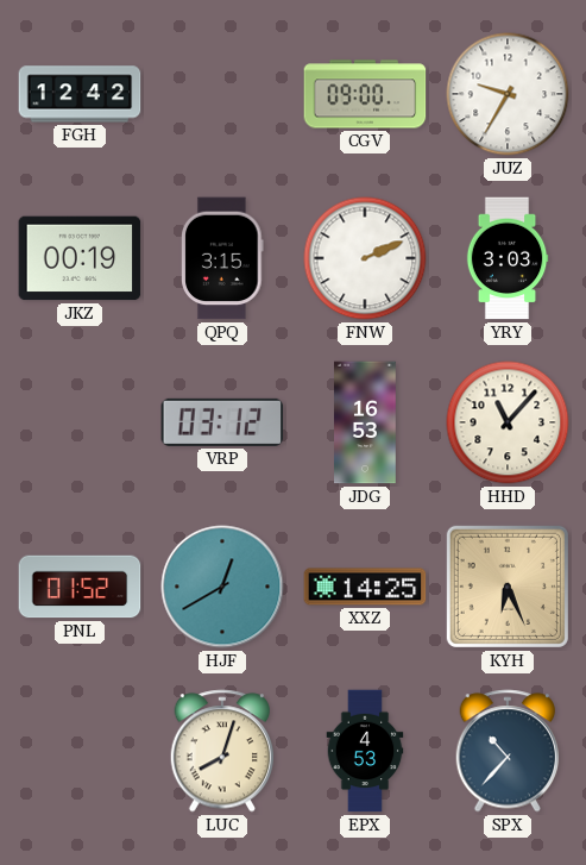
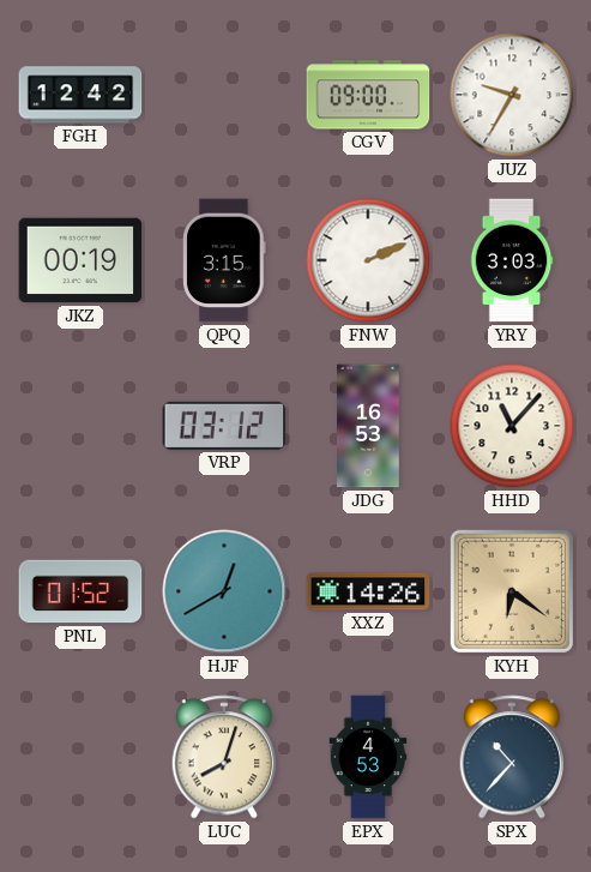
XXZ: 14:25 -> 14:26
KYH: 6:26 -> 6:21
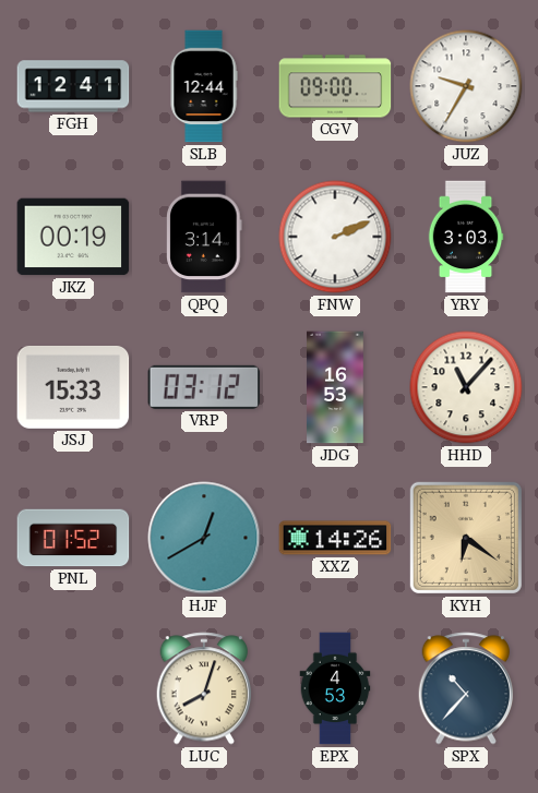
FGH: 12:42 -> 12:41
SLB: none -> 12:44
QPQ: 3:15 -> 3:14
JSJ: none -> 15:33
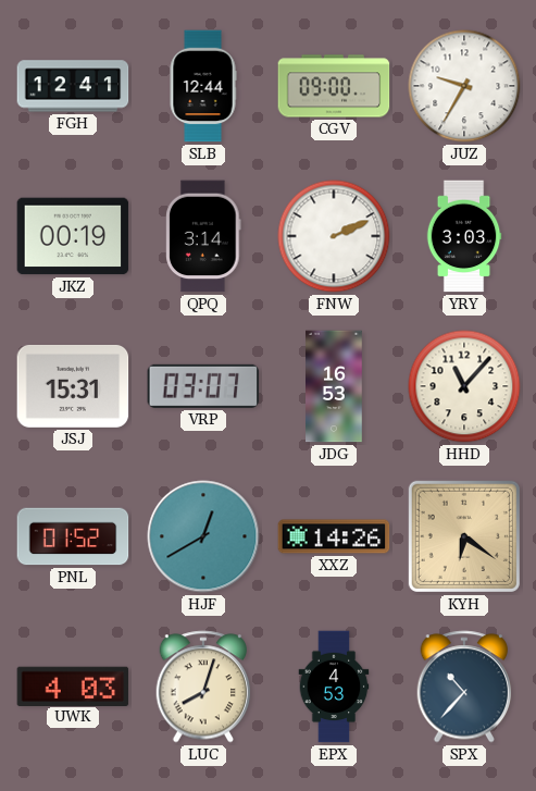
JSJ: 15:33 -> 15:31
VRP: 03:12 -> 03:07
UWK: none -> 4:03
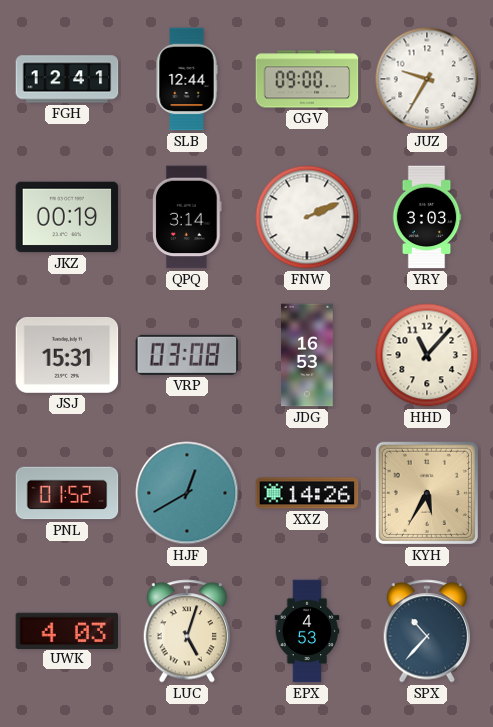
VRP: 03:07 -> 03:08
KYH: 6:21 -> 5:35
LUC: 8:03 -> 5:03
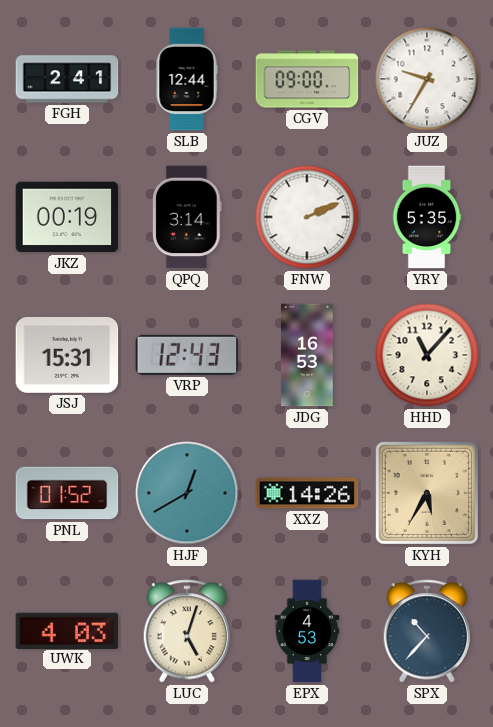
FGH: 12:41 -> 2:41
YRY: 3:03 -> 5:35
VRP: 03:08 -> 12:43
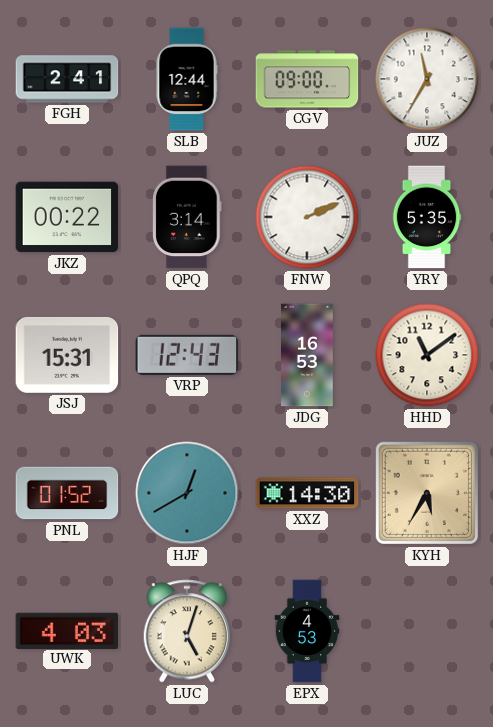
JUZ: 9:35 -> 11:35
JKZ: 00:19 -> 00:22
HHD: 11:07 -> 11:09
XXZ: 14:26 -> 14:30
SPX: 10:37 -> none
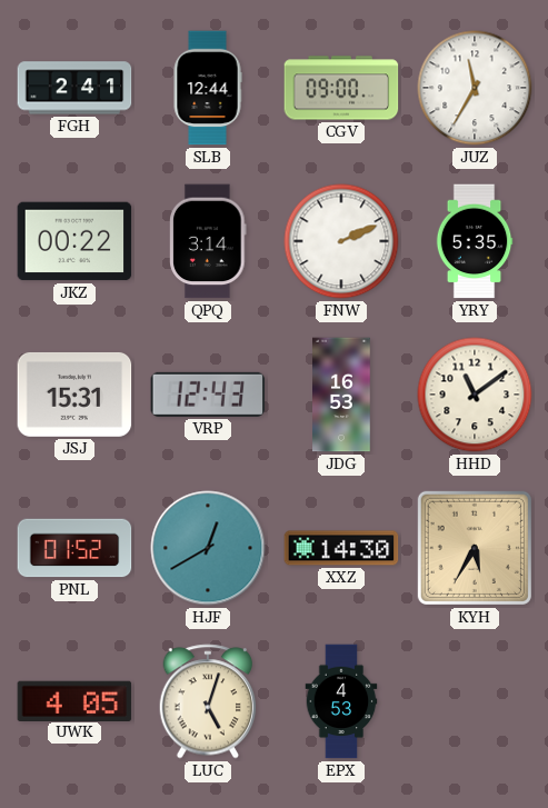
UWK: 4:03 -> 4:05
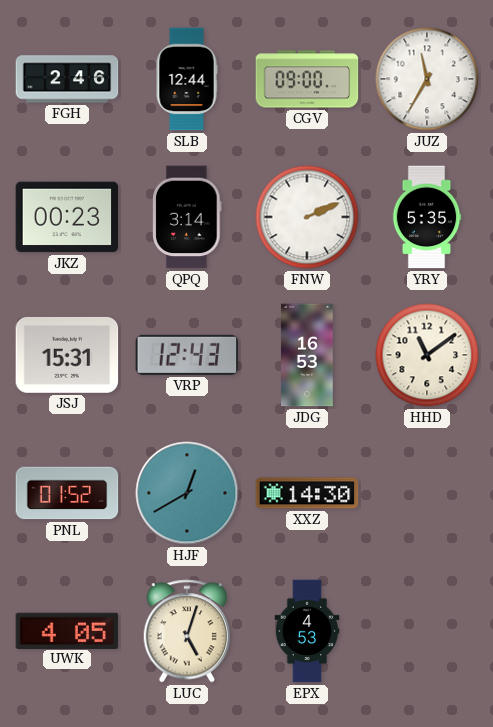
FGH: 2:41 -> 2:46
JKZ: 00:22 -> 00:23
KYH: 5:35 -> none
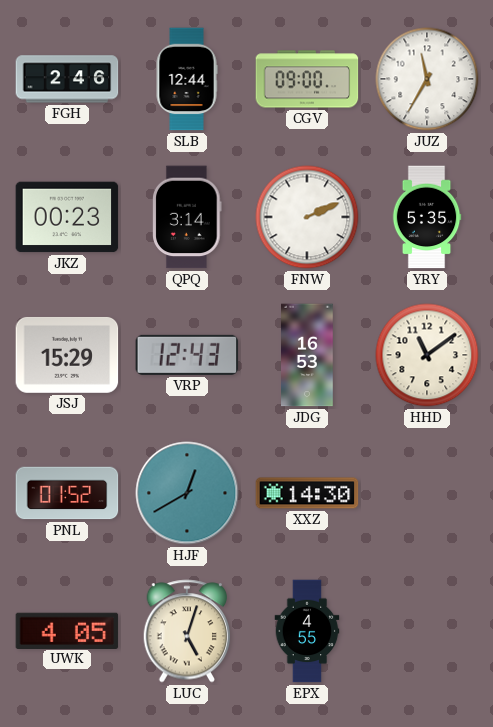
JSJ: 15:31 -> 15:29
EPX: 4:53 -> 4:55
